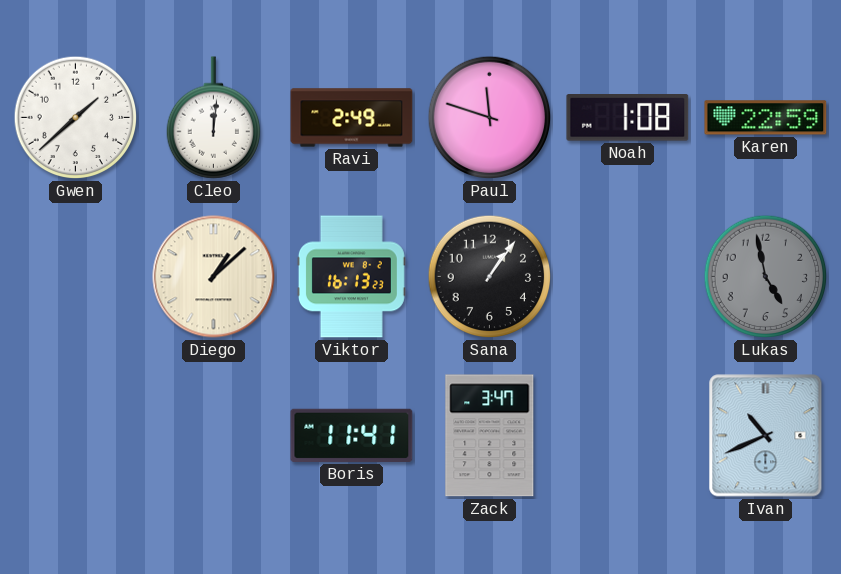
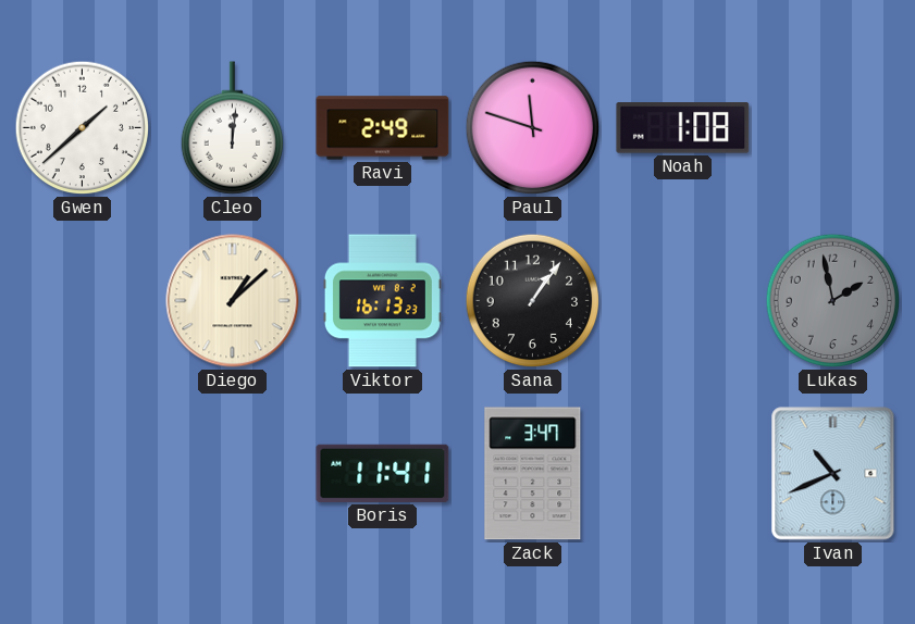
Karen: 22:59 -> none
Lukas: 4:58 -> 1:58
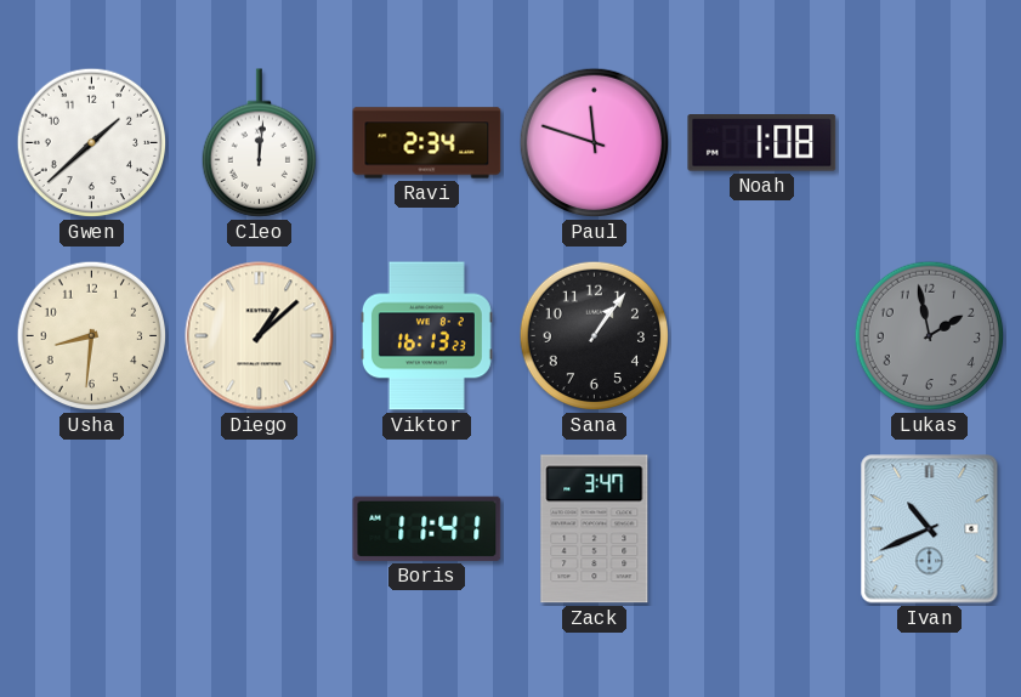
Ravi: 2:49 -> 2:34
Usha: none -> 8:31
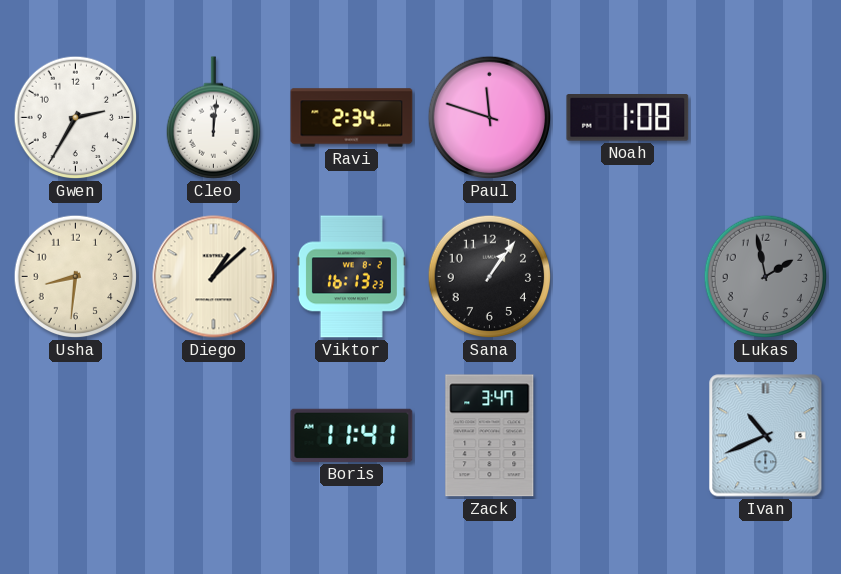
Gwen: 1:38 -> 2:35
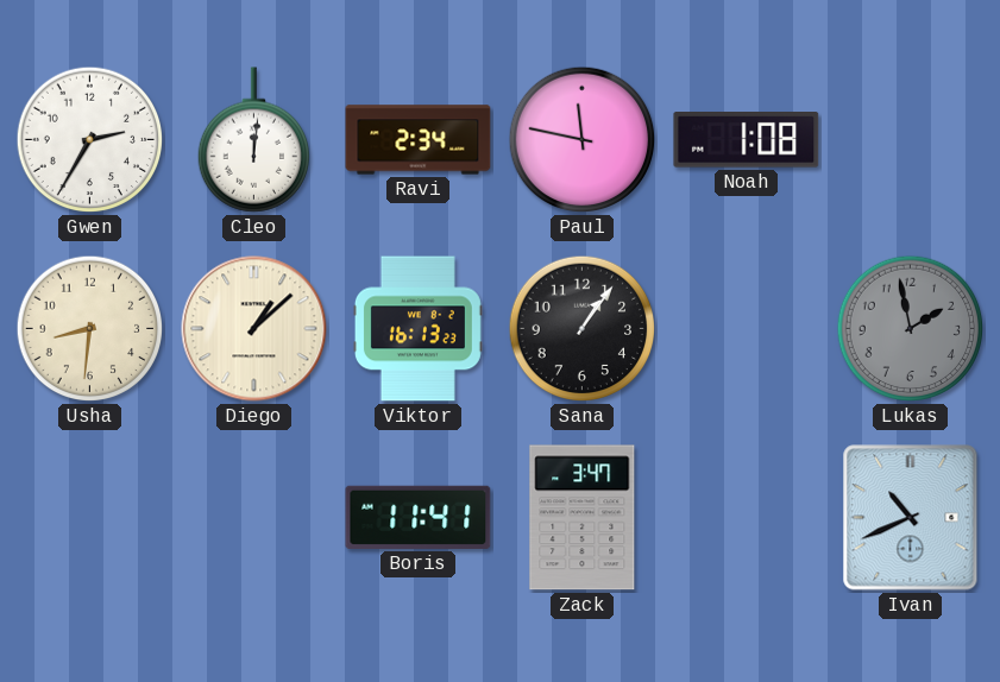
Paul: 11:48 -> 11:47
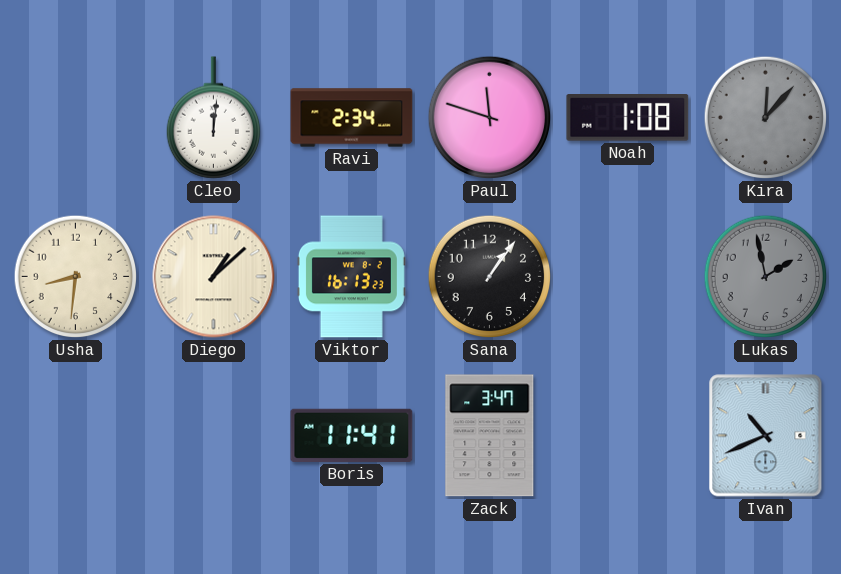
Gwen: 2:35 -> none
Paul: 11:47 -> 11:48
Kira: none -> 12:07
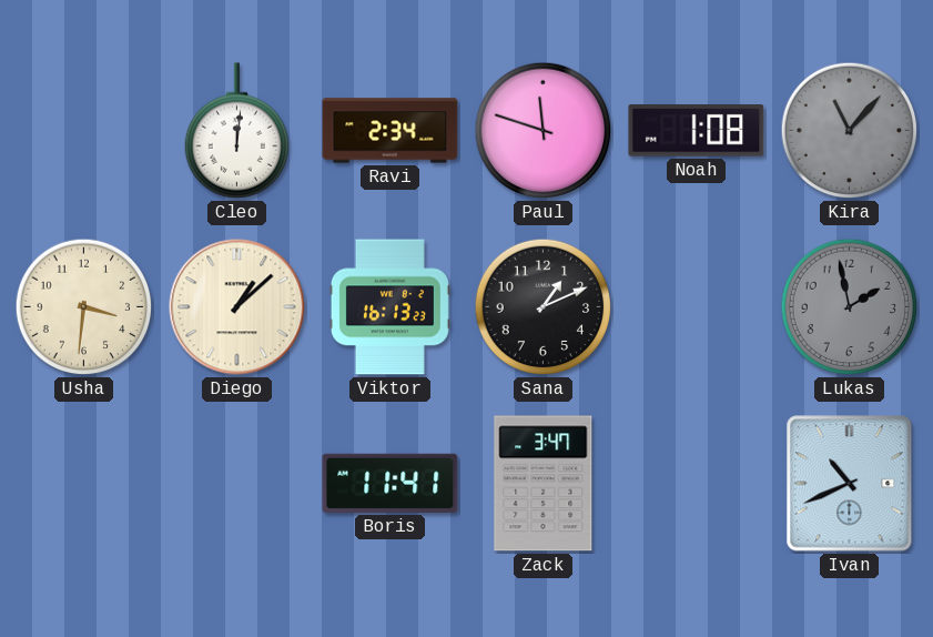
Kira: 12:07 -> 11:07
Usha: 8:31 -> 3:31
Sana: 1:06 -> 1:11
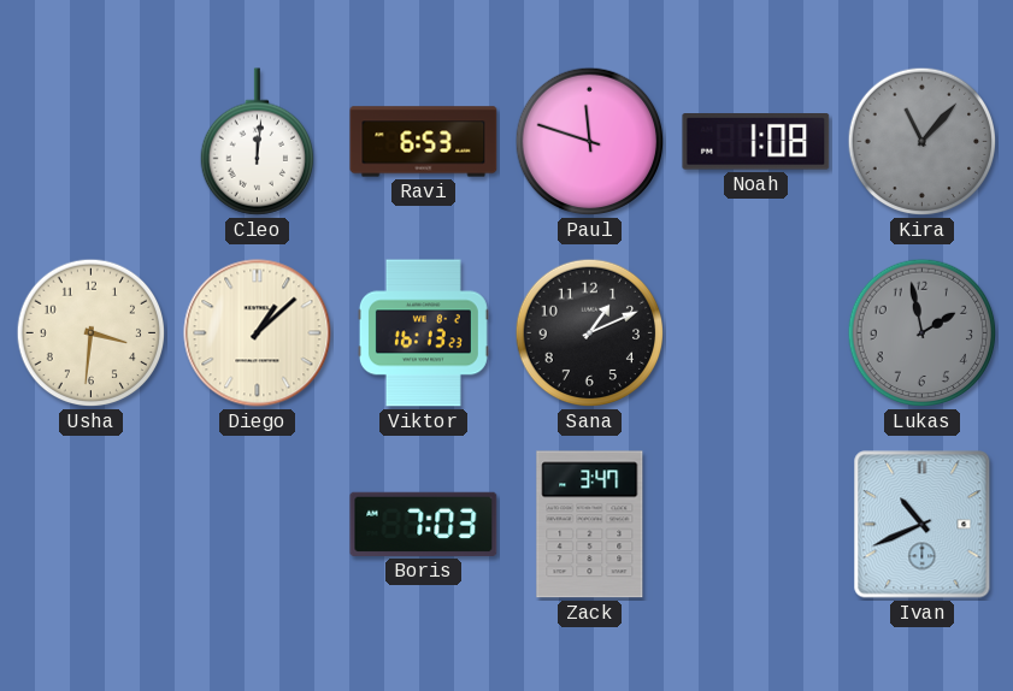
Ravi: 2:34 -> 6:53
Boris: 11:41 -> 7:03
